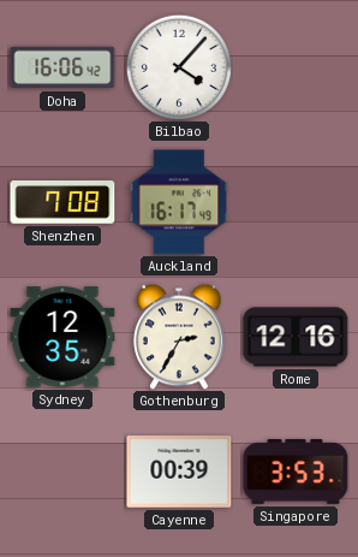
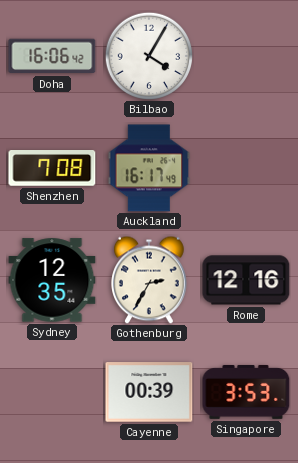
Bilbao: 4:07 -> 4:05
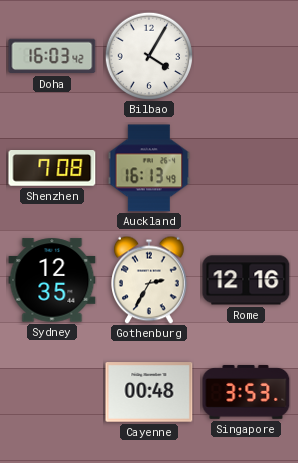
Doha: 16:06 -> 16:03
Auckland: 16:17 -> 16:13
Cayenne: 00:39 -> 00:48
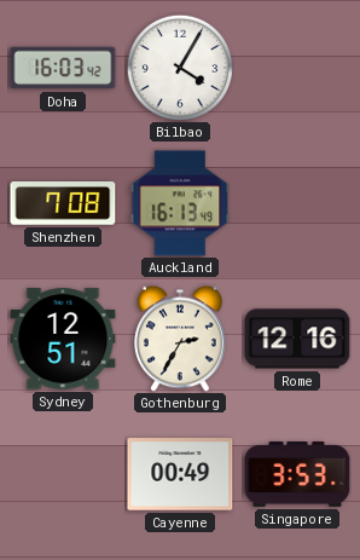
Sydney: 12:35 -> 12:51
Cayenne: 00:48 -> 00:49
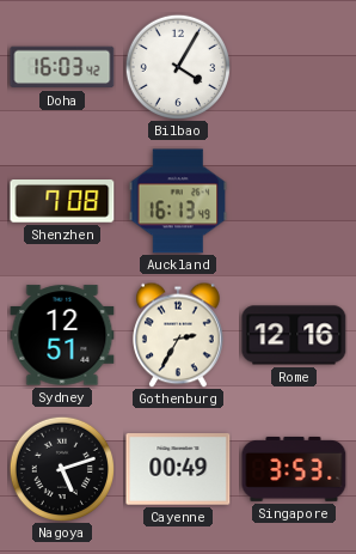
Nagoya: none -> 5:12
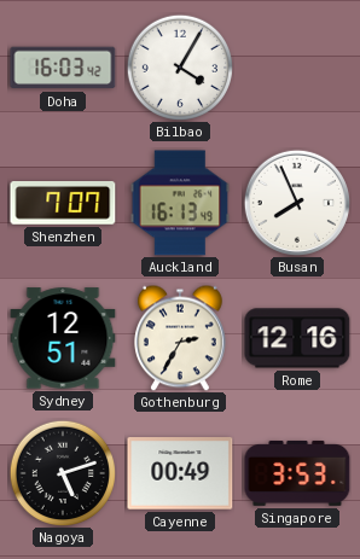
Shenzhen: 7:08 -> 7:07
Busan: none -> 7:56
